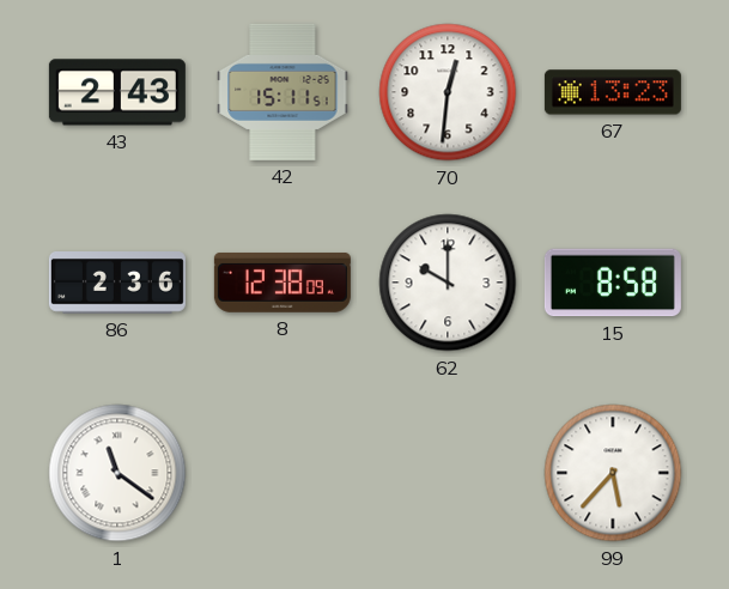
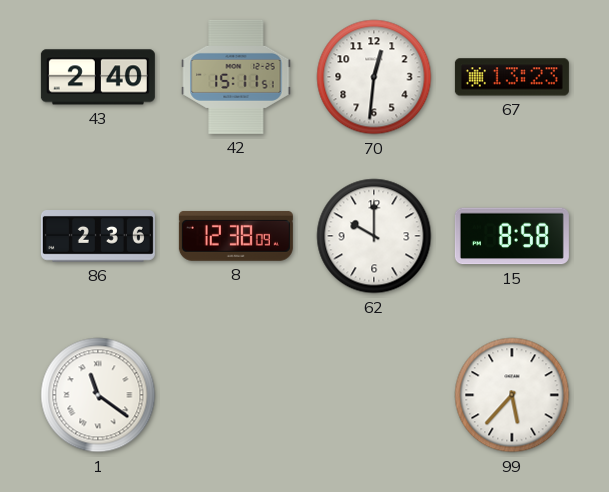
43: 2:43 -> 2:40
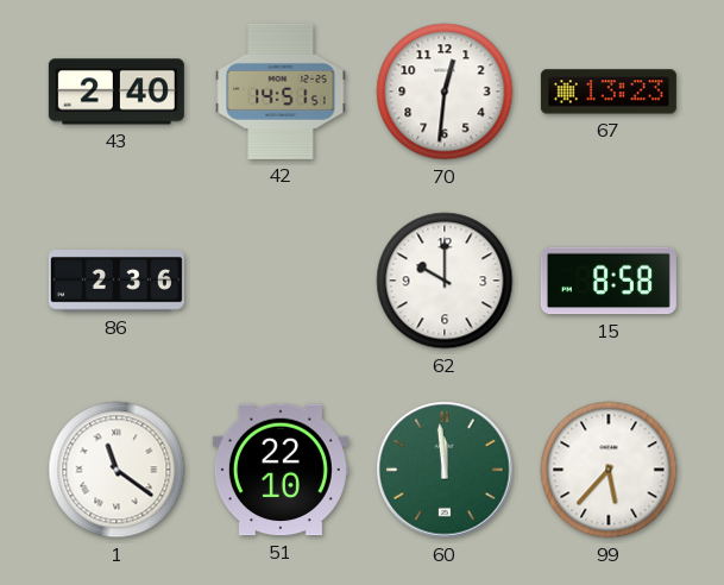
42: 15:11 -> 14:51
8: 12:38 -> none
51: none -> 22:10
60: none -> 11:59
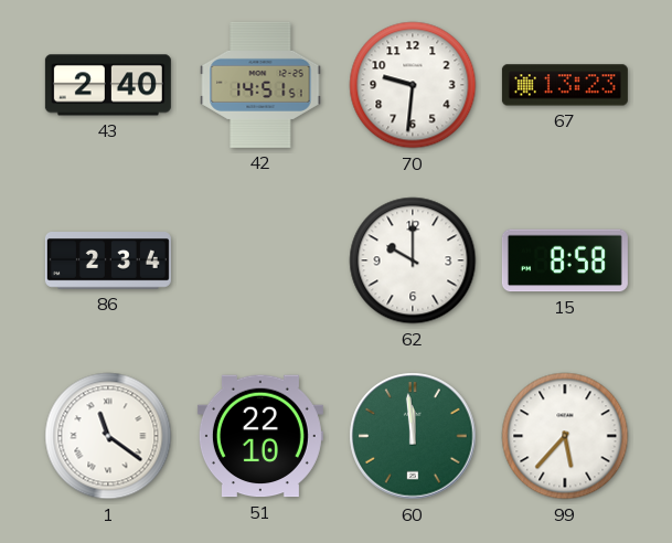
70: 12:31 -> 9:31
86: 2:36 -> 2:34
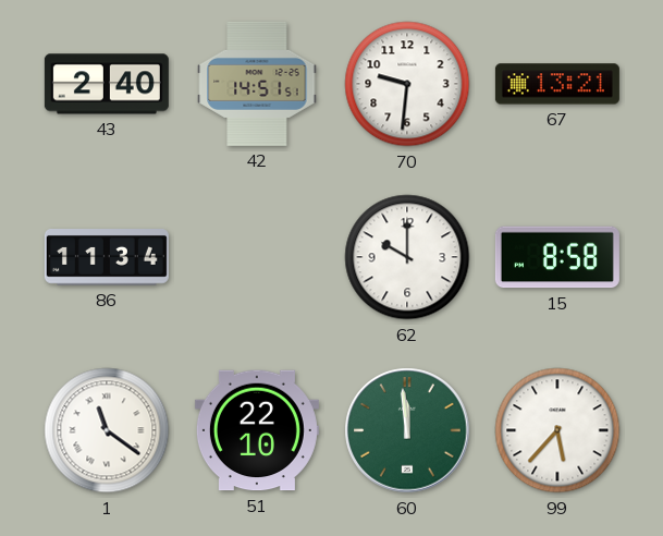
67: 13:23 -> 13:21
86: 2:34 -> 11:34
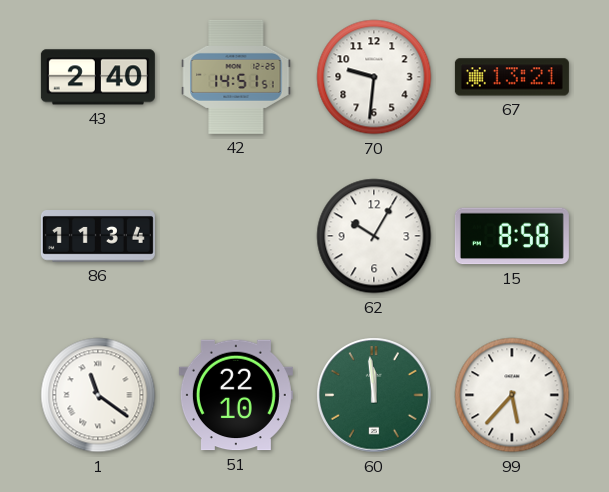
62: 10:00 -> 10:05
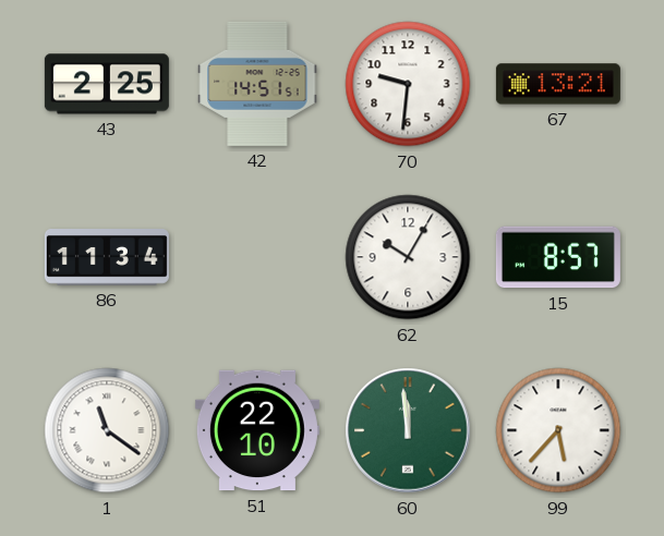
43: 2:40 -> 2:25
15: 8:58 -> 8:57
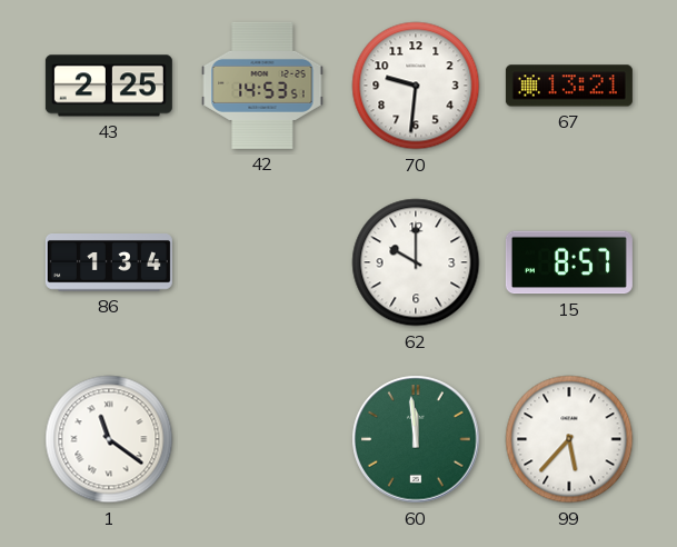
42: 14:51 -> 14:53
86: 11:34 -> 1:34
62: 10:05 -> 10:00
51: 22:10 -> none
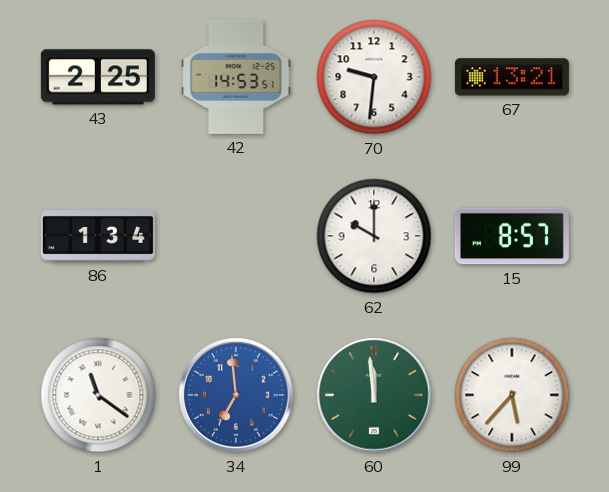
34: none -> 6:59
